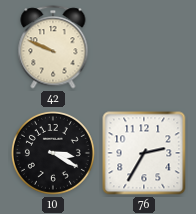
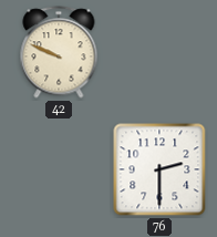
10: 3:20 -> none
76: 2:35 -> 2:30
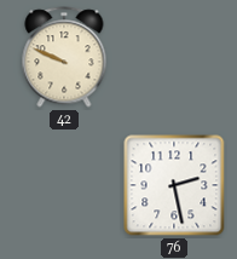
76: 2:30 -> 2:28
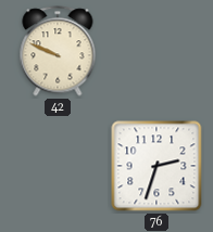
76: 2:28 -> 2:33
